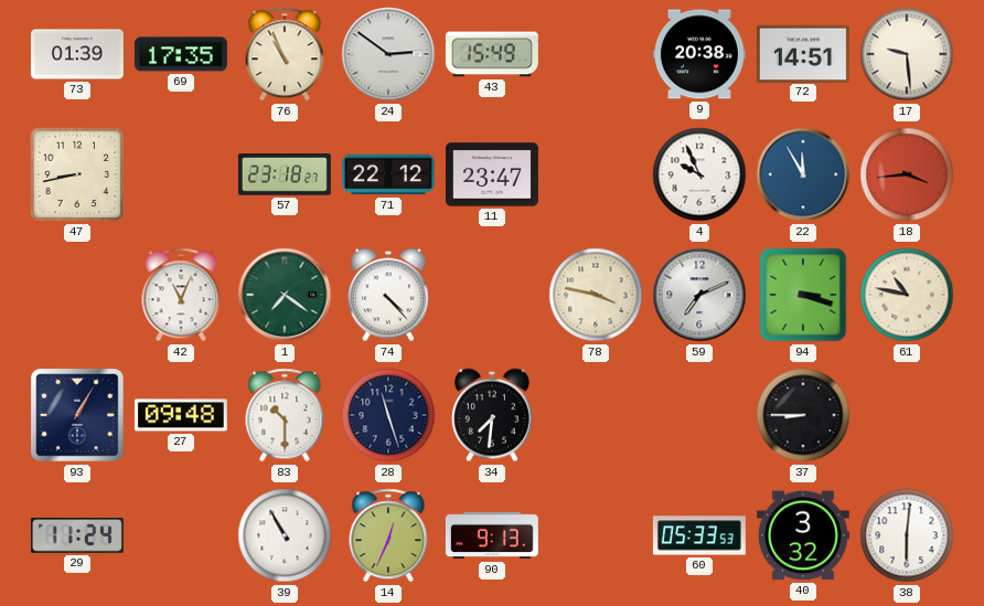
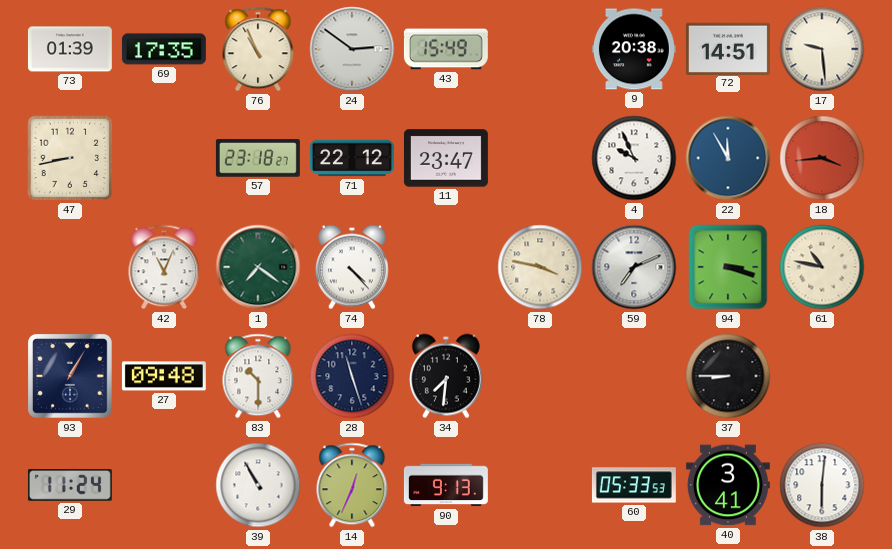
40: 3:32 -> 3:41
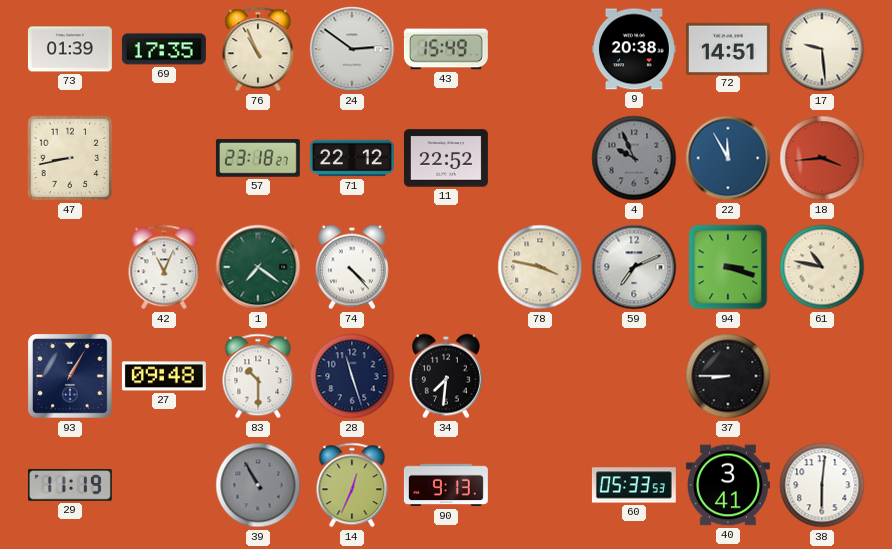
11: 23:47 -> 22:52
4 dial: white -> grey
29: 11:24 -> 11:19
39 dial: white -> grey
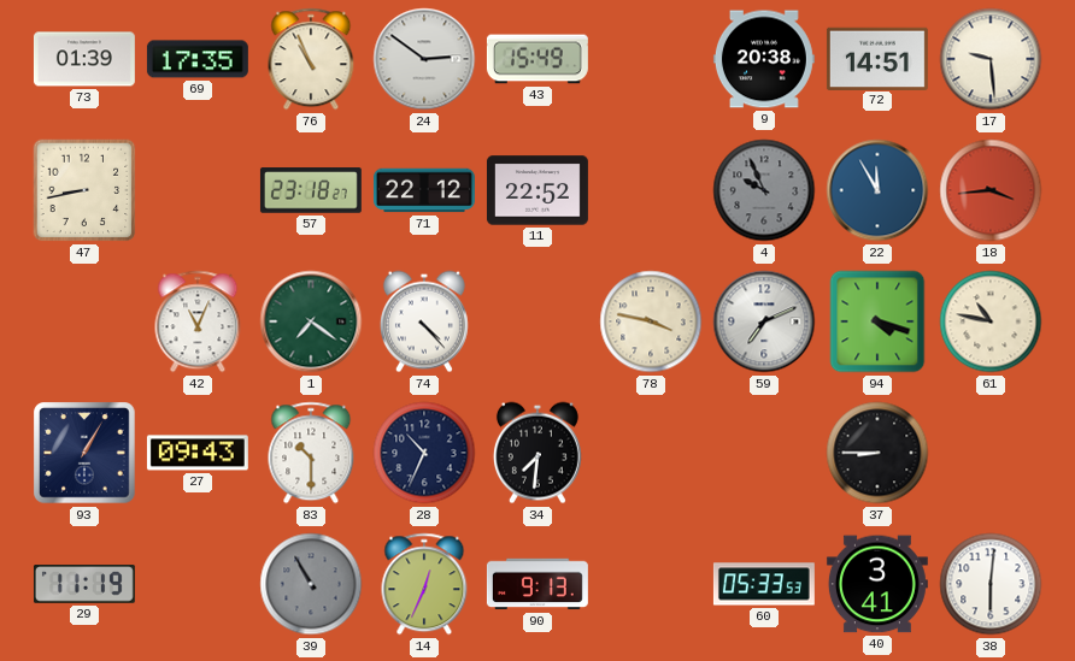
94: 3:18 -> 4:18
27: 09:48 -> 09:43
28: 11:27 -> 10:34
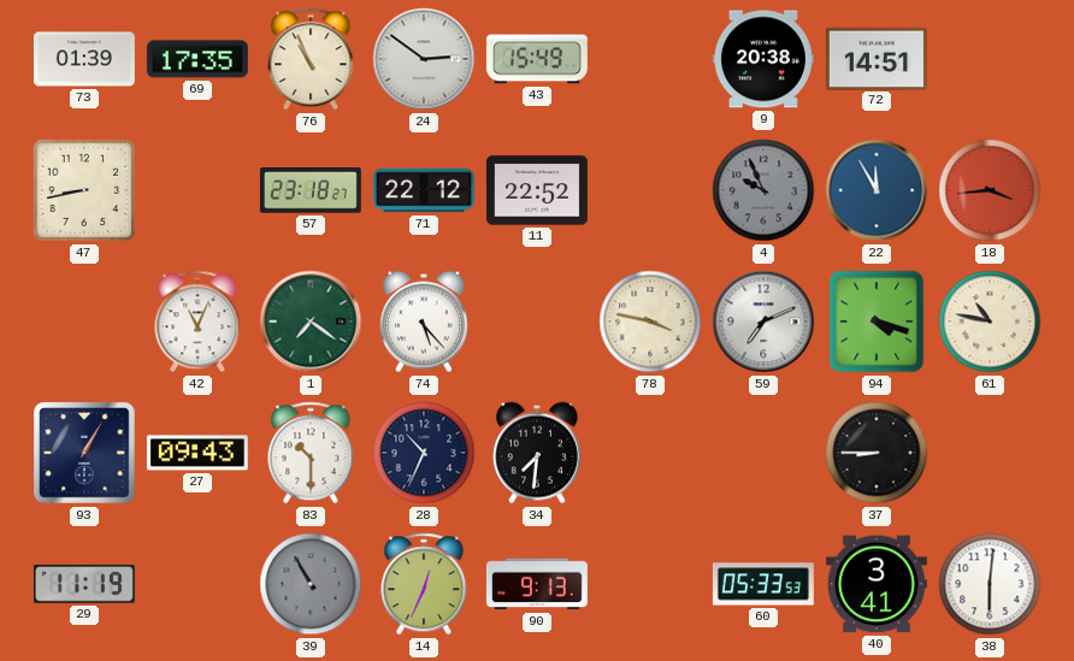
17: 9:29 -> none
74: 4:23 -> 5:23
